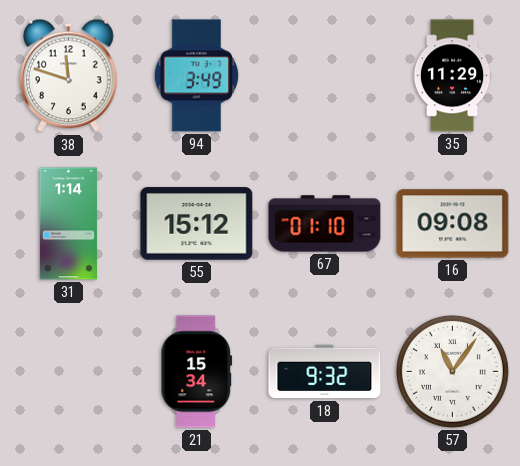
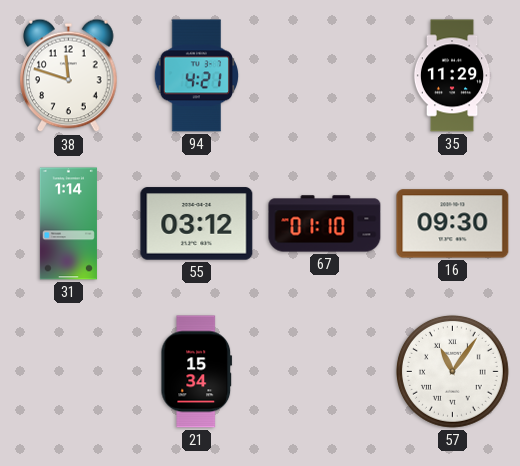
94: 3:49 -> 4:21
55: 15:12 -> 03:12
16: 09:08 -> 09:30
18: 9:32 -> none
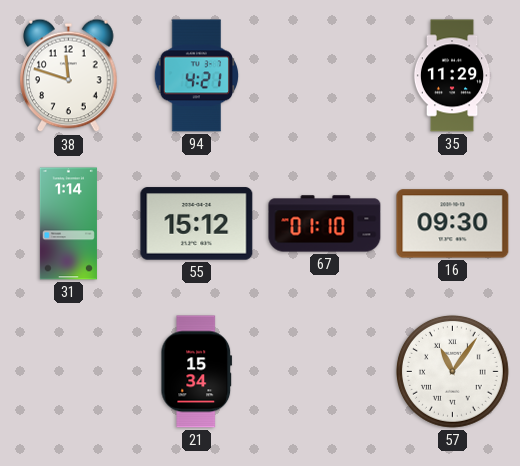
55: 03:12 -> 15:12
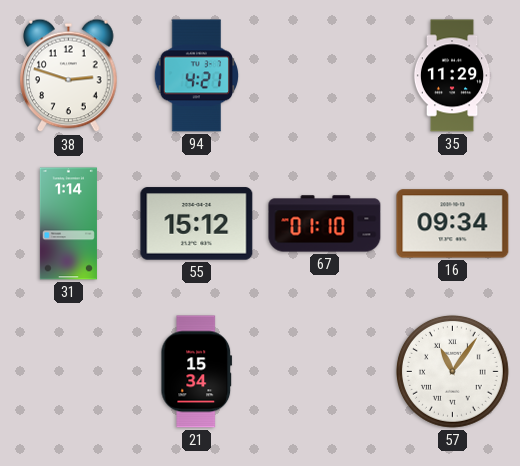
38: 11:48 -> 2:48
16: 09:30 -> 09:34
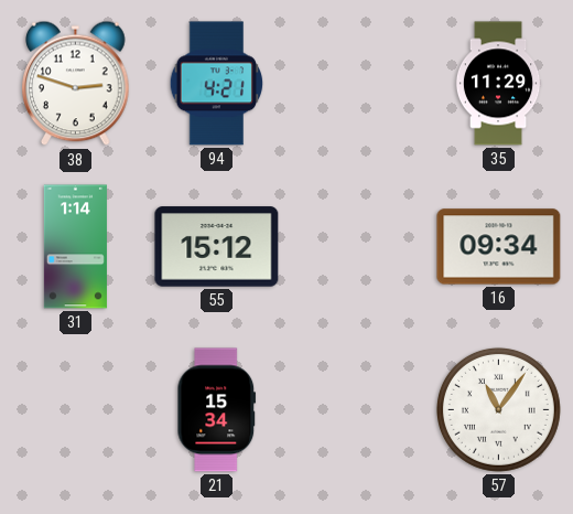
67: 01:10 -> none
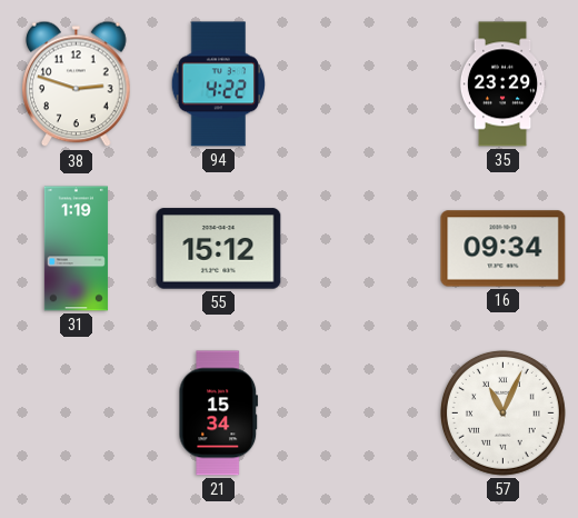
94: 4:21 -> 4:22
35: 11:29 -> 23:29
31: 1:14 -> 1:19
57: 11:06 -> 11:04
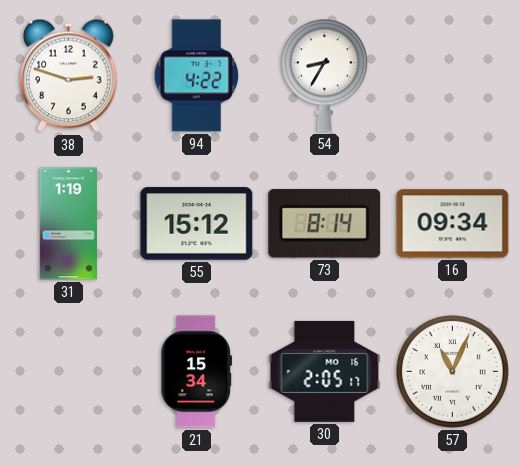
54: none -> 8:35
35: 23:29 -> none
73: none -> 8:14
30: none -> 2:05
